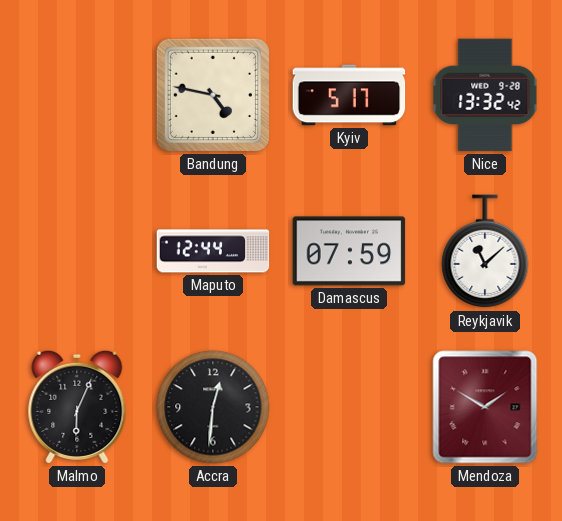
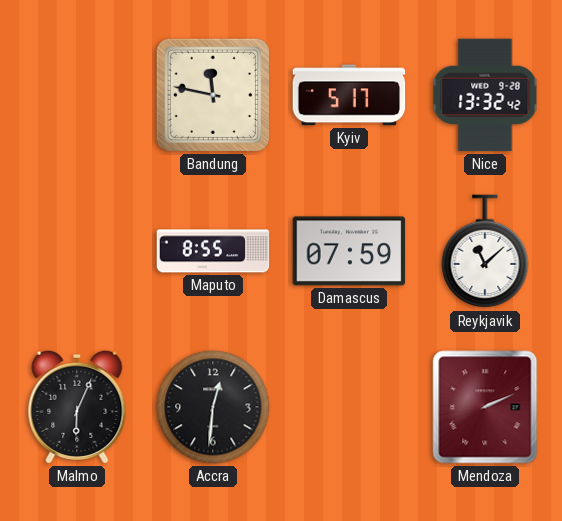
Bandung: 4:47 -> 11:47
Maputo: 12:44 -> 8:55
Mendoza: 1:50 -> 2:11
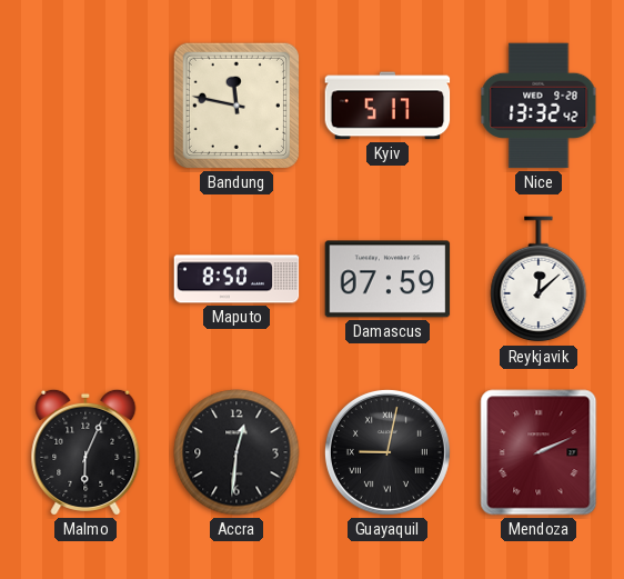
Maputo: 8:55 -> 8:50
Reykjavik: 11:08 -> 12:08
Guayaquil: none -> 9:02
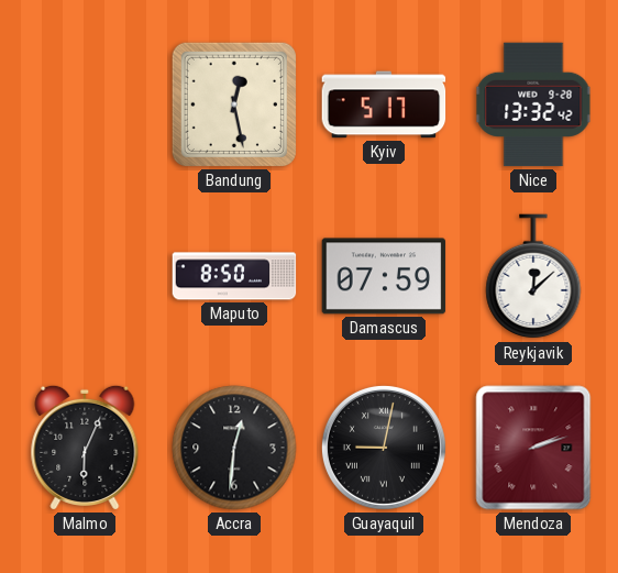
Bandung: 11:47 -> 12:28
Mendoza: 2:11 -> 2:12
